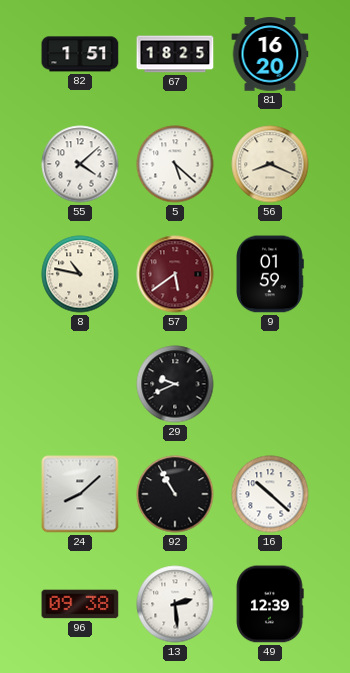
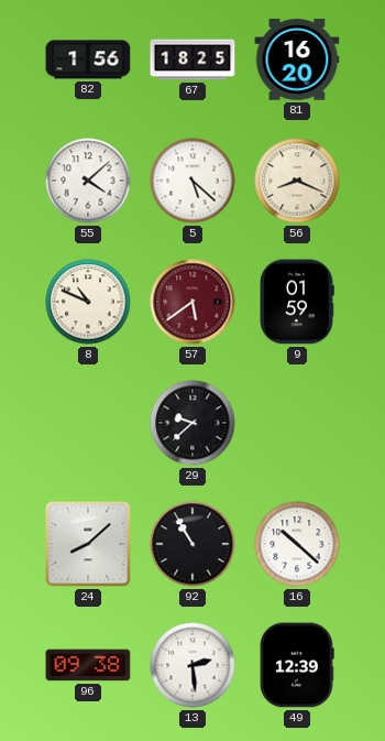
82: 1:51 -> 1:56
8: 10:47 -> 10:49
29: 9:41 -> 9:38
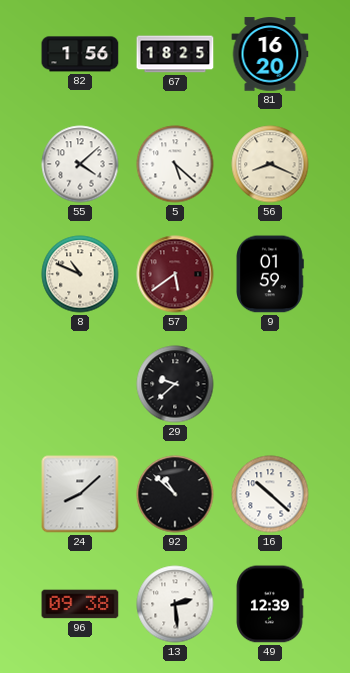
92: 10:55 -> 10:52
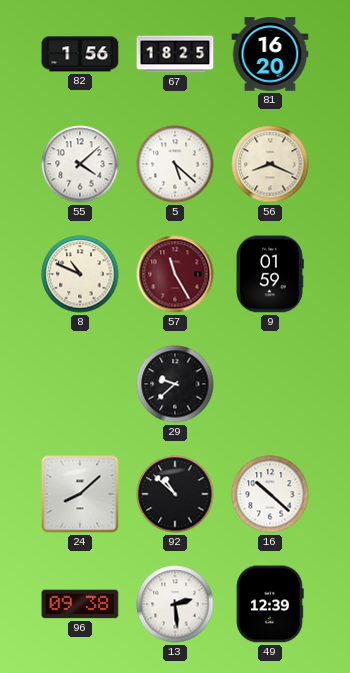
57: 5:39 -> 11:25
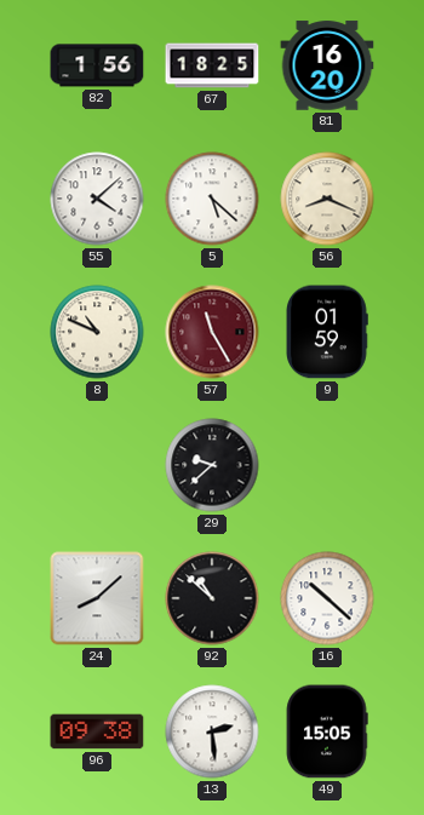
49: 12:39 -> 15:05
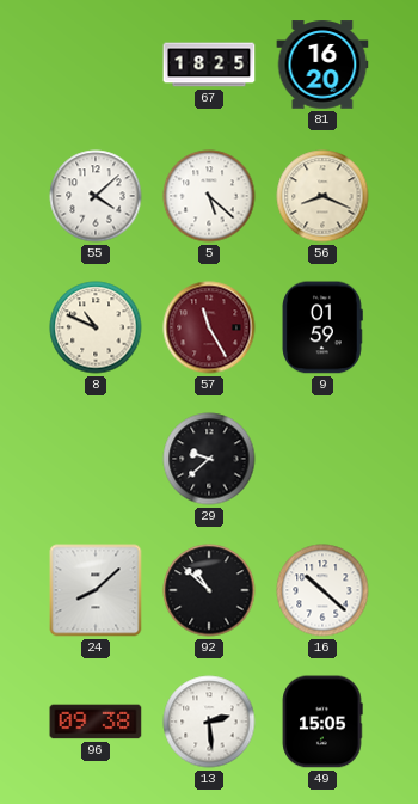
82: 1:56 -> none
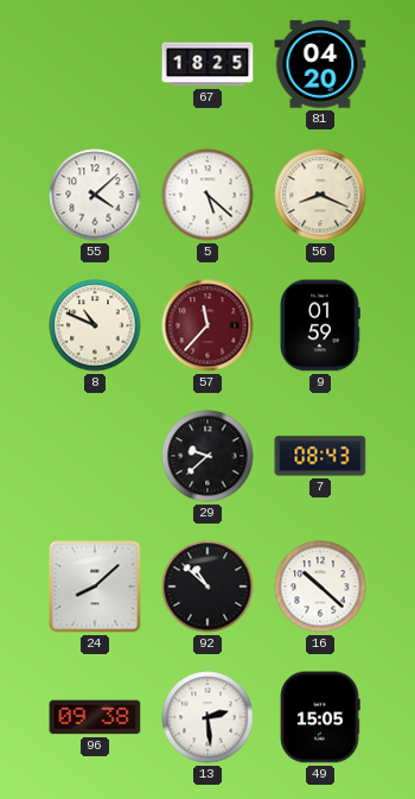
81: 16:20 -> 04:20
57: 11:25 -> 11:37
7: none -> 08:43
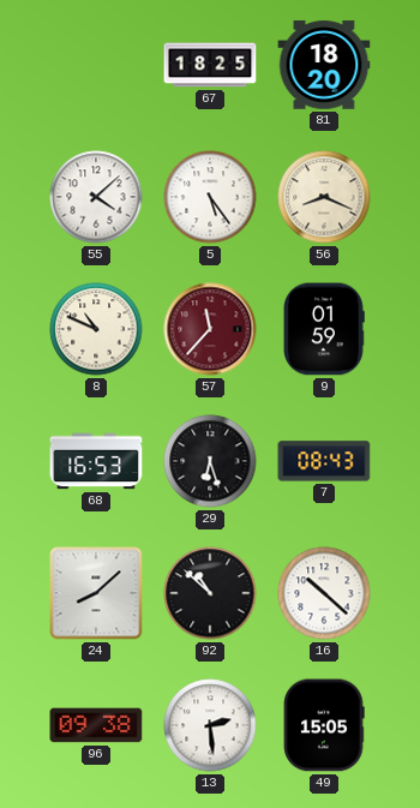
81: 04:20 -> 18:20
5: 5:22 -> 5:24
68: none -> 16:53
29: 9:38 -> 6:27
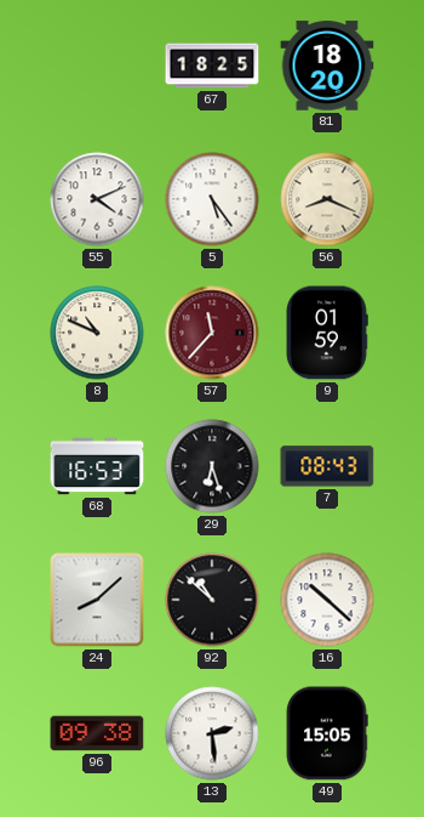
55: 4:08 -> 4:11
